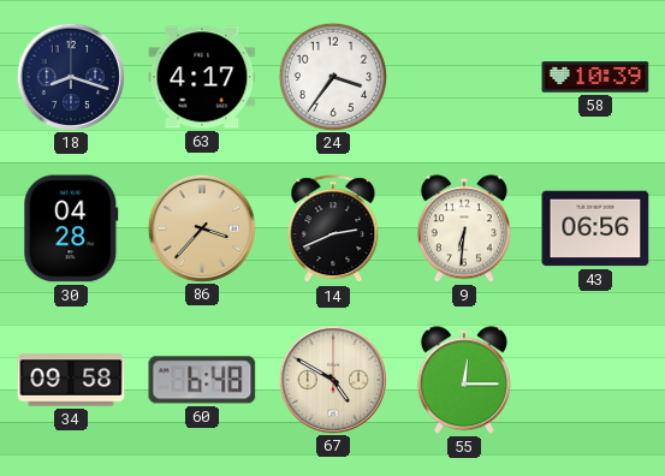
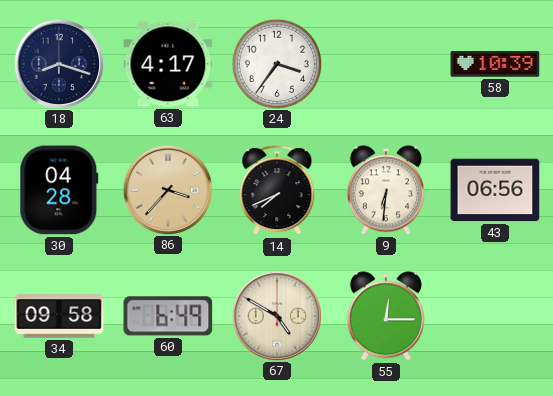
14: 2:41 -> 7:41
60: 6:48 -> 6:49
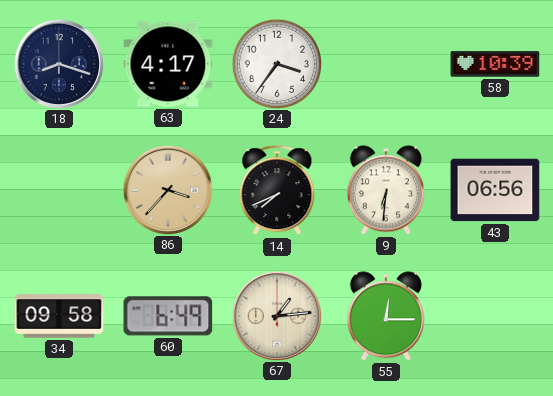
30: 04:28 -> none
67: 4:50 -> 1:14
